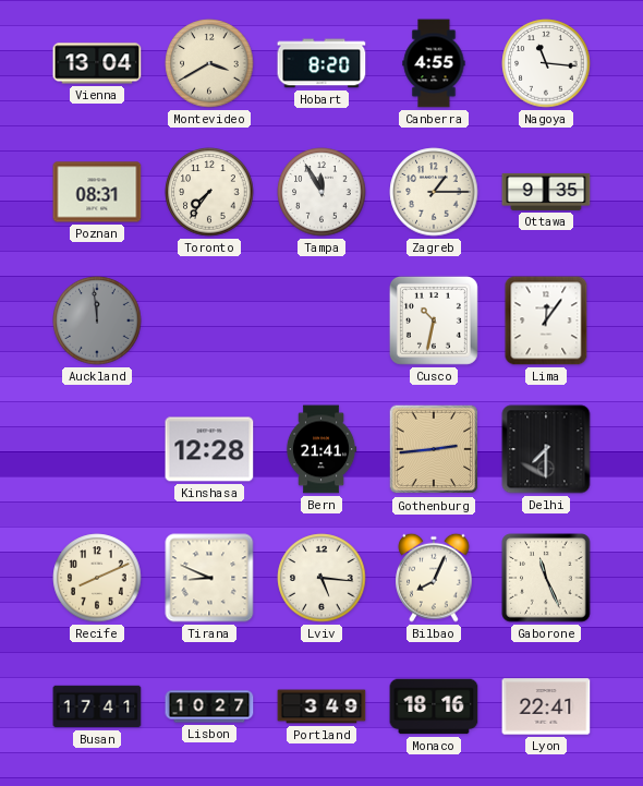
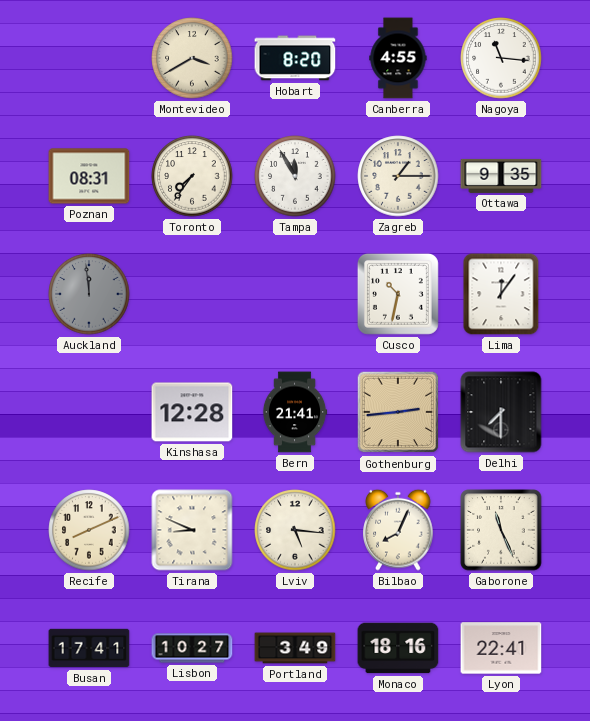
Vienna: 13:04 -> none
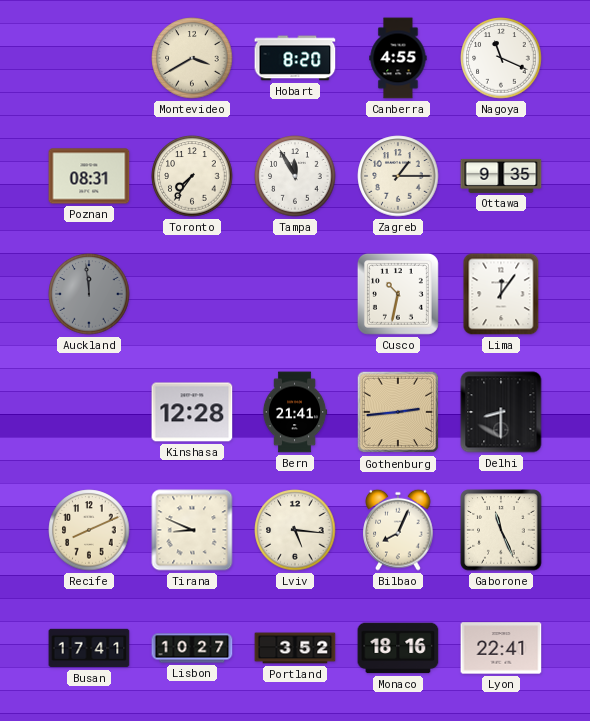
Nagoya: 11:16 -> 11:19
Delhi: 7:30 -> 8:30
Portland: 3:49 -> 3:52
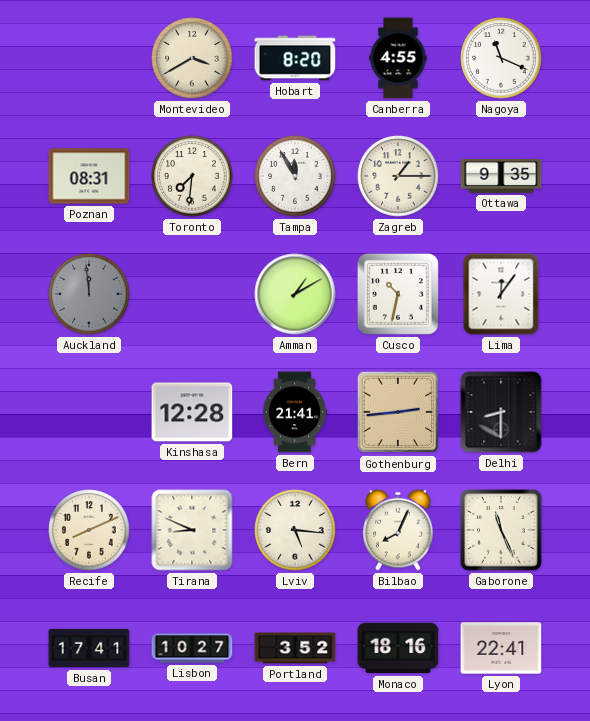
Toronto: 7:36 -> 7:31
Amman: none -> 1:10
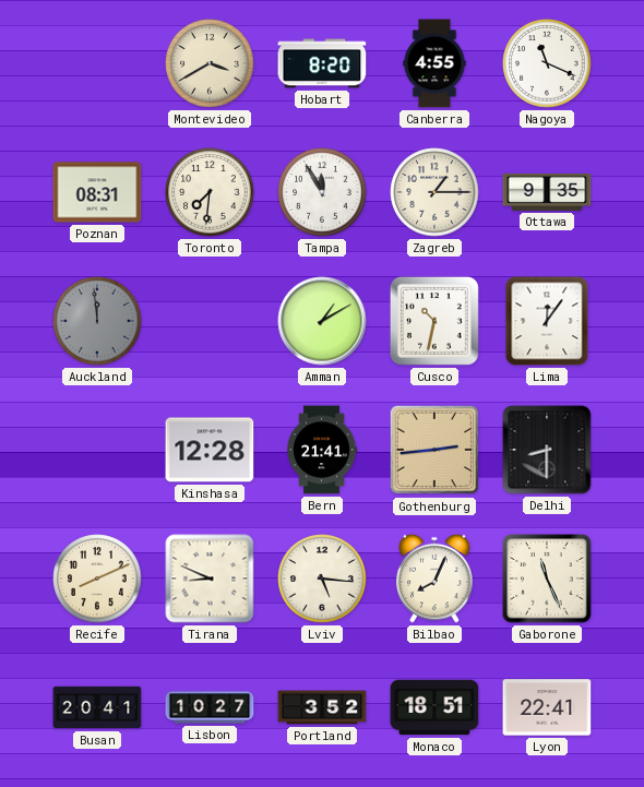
Busan: 17:41 -> 20:41
Monaco: 18:16 -> 18:51
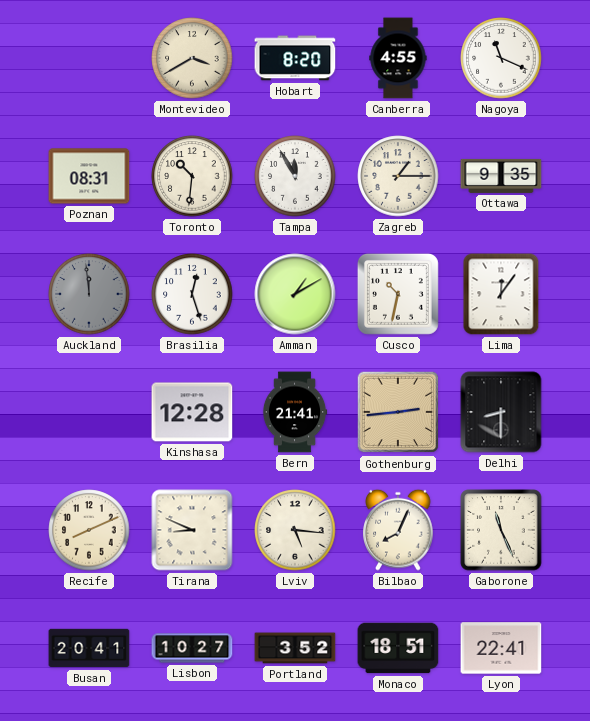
Toronto: 7:31 -> 10:31
Brasilia: none -> 12:27
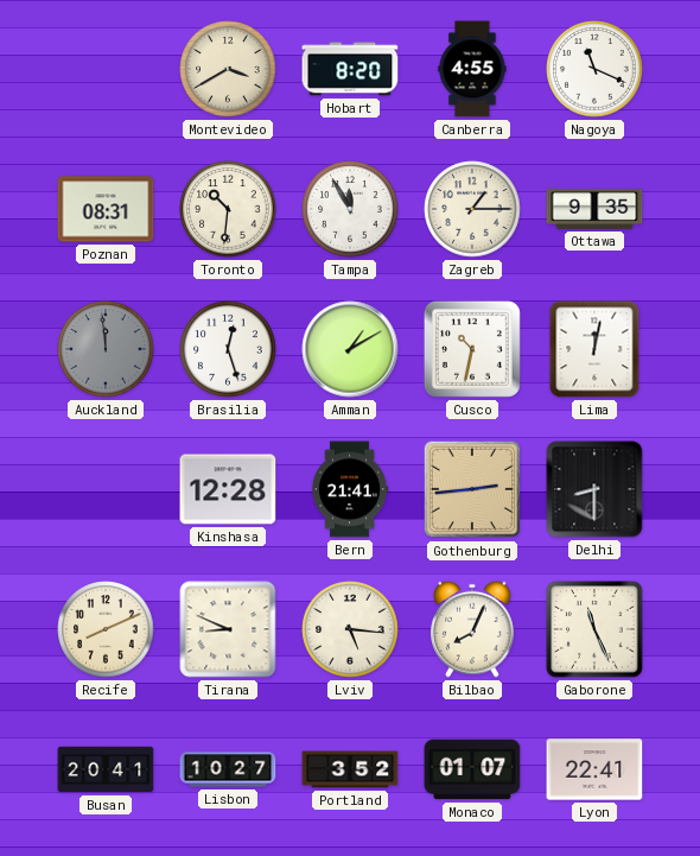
Lima: 12:06 -> 12:02
Monaco: 18:51 -> 01:07
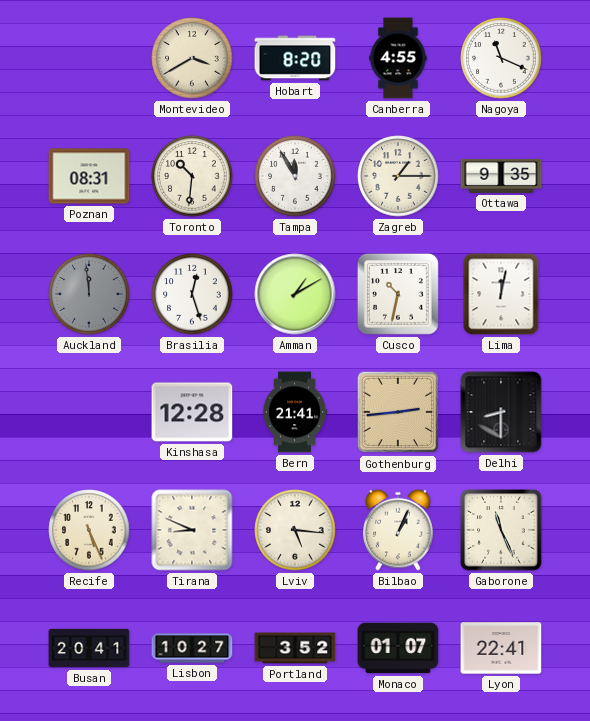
Recife: 8:11 -> 5:26
Bilbao: 8:04 -> 1:04
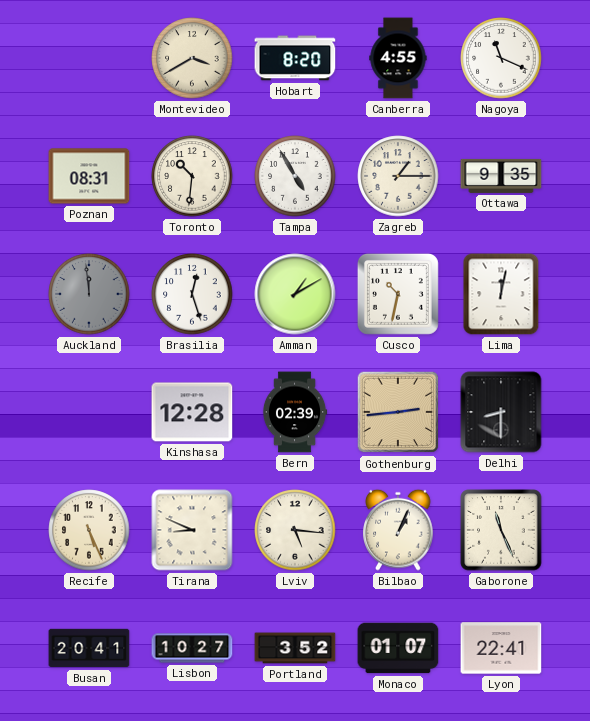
Tampa: 11:55 -> 4:55
Bern: 21:41 -> 02:39
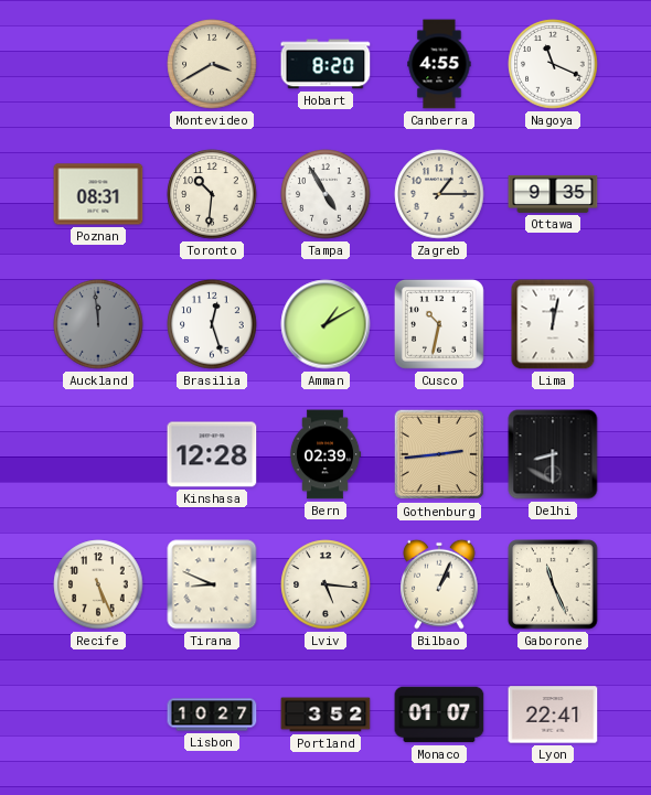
Busan: 20:41 -> none
